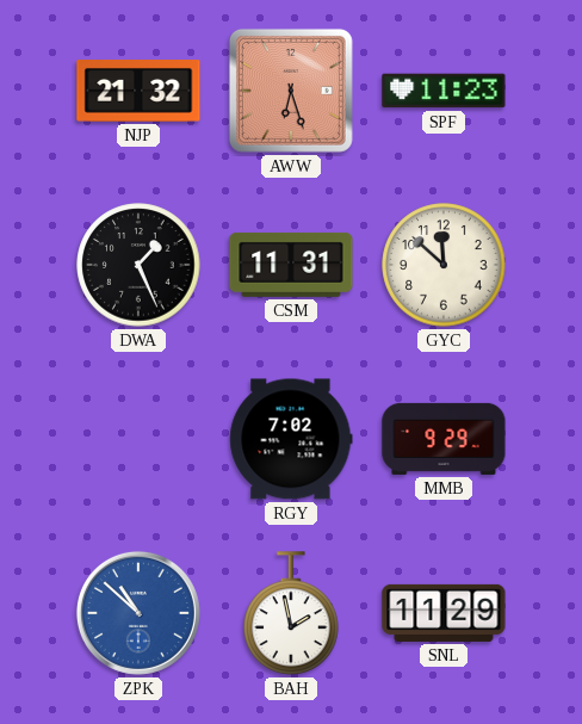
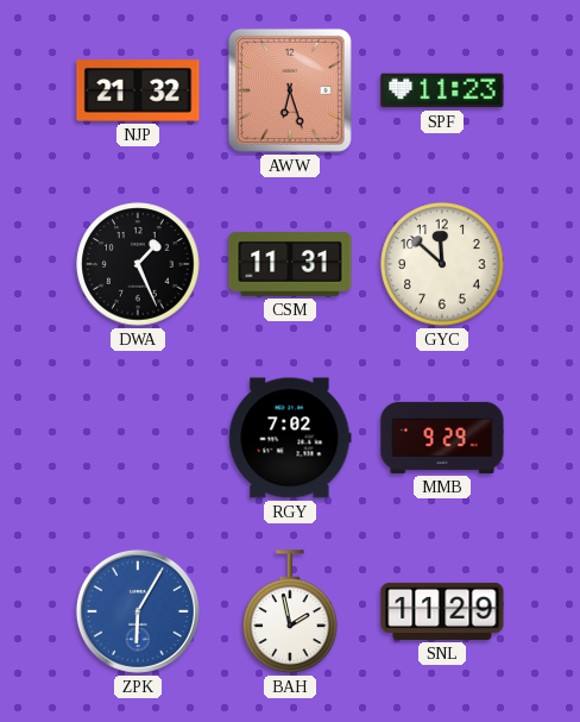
ZPK: 10:52 -> 6:05
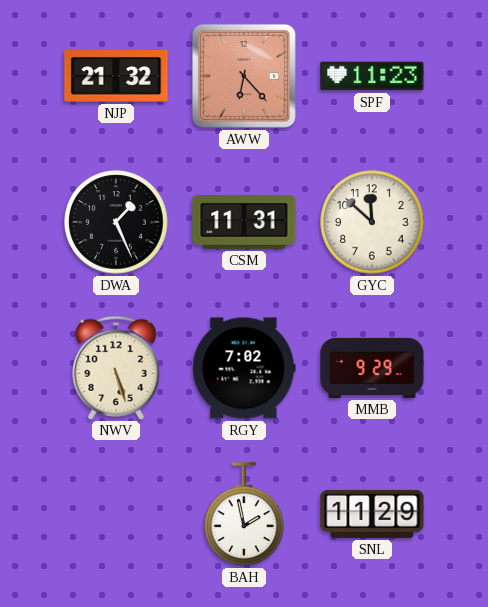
AWW: 6:27 -> 6:23
NWV: none -> 5:27
ZPK: 6:05 -> none
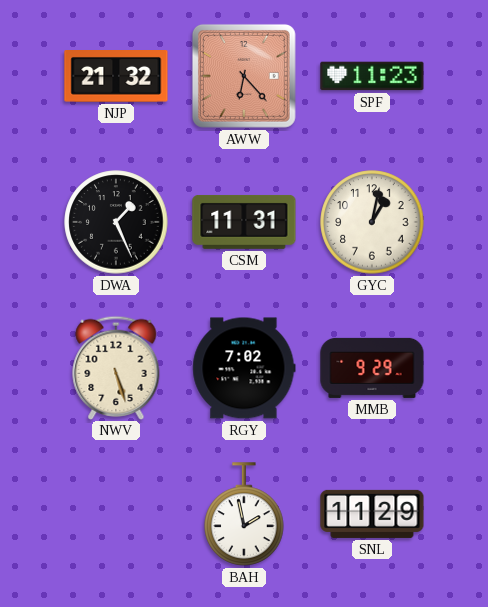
GYC: 11:52 -> 1:02
